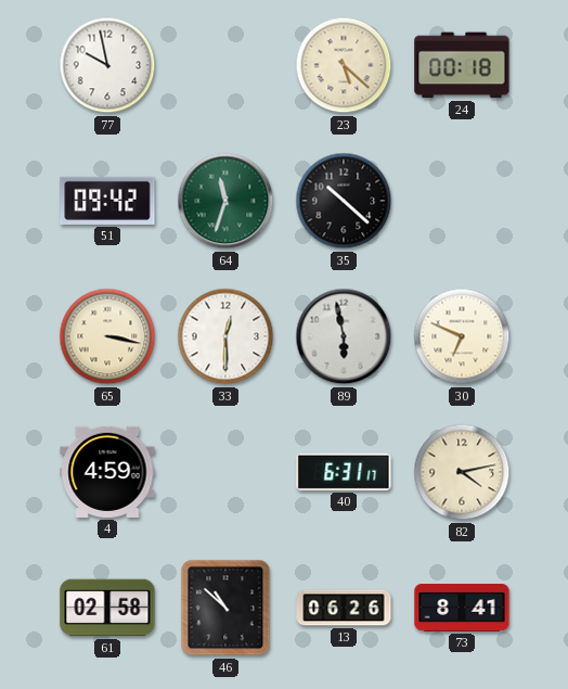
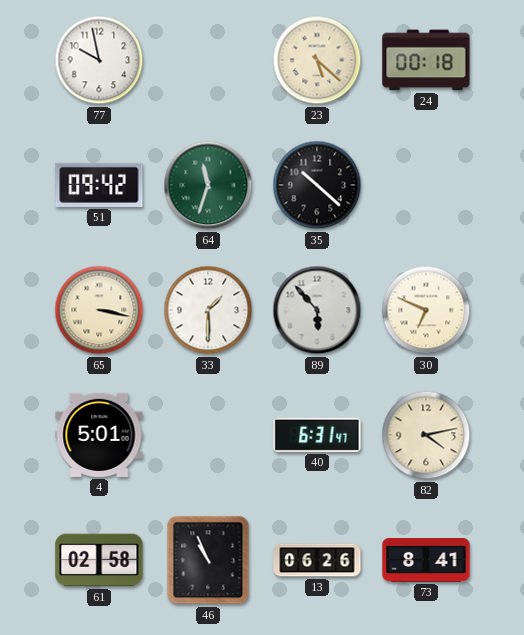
33: 12:30 -> 1:30
89: 5:58 -> 5:53
4: 4:59 -> 5:01
40: 6:31:17 -> 6:31:47
46: 10:52 -> 10:56
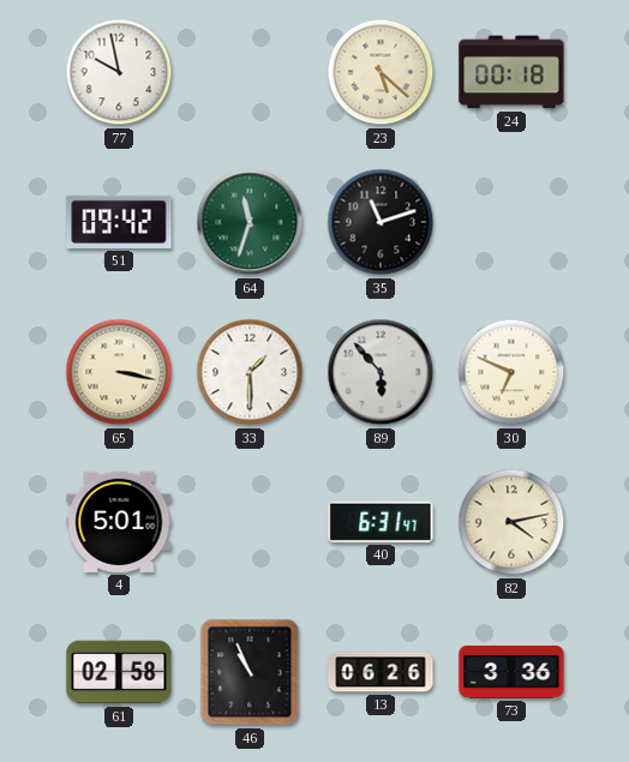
35: 10:22 -> 11:12
73: 8:41 -> 3:36
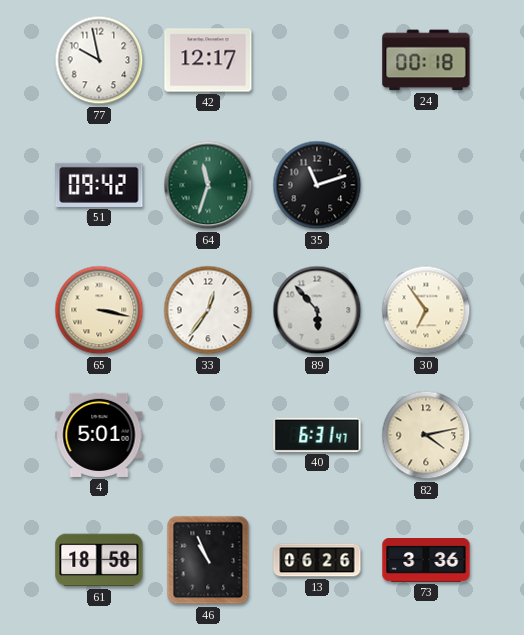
42: none -> 12:17
23: 5:22 -> none
33: 1:30 -> 12:36
30: 6:49 -> 6:54
61: 02:58 -> 18:58
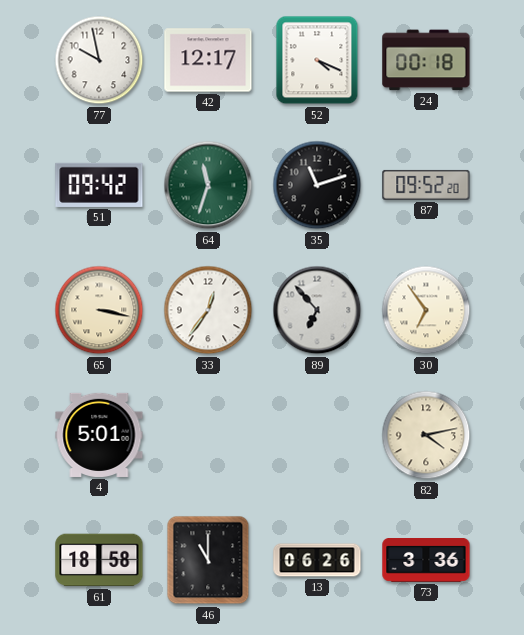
52: none -> 4:19
87: none -> 09:52
89: 5:53 -> 6:53
40: 6:31 -> none
46: 10:56 -> 11:00
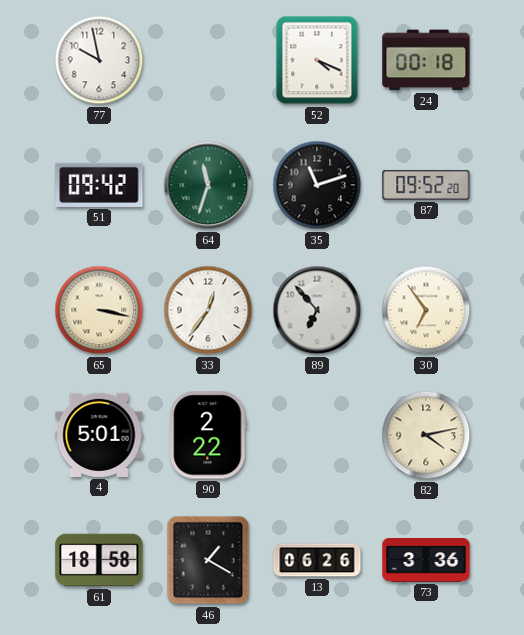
42: 12:17 -> none
90: none -> 2:22
46: 11:00 -> 1:20
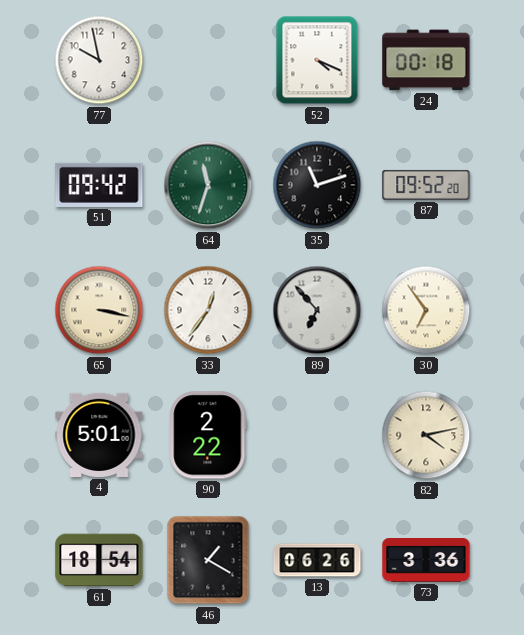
61: 18:58 -> 18:54
